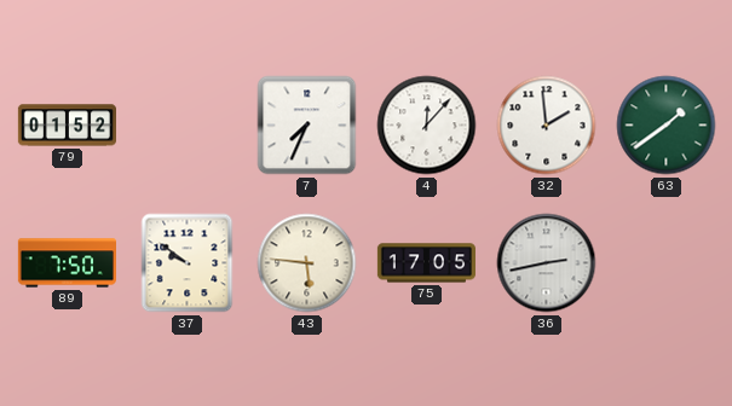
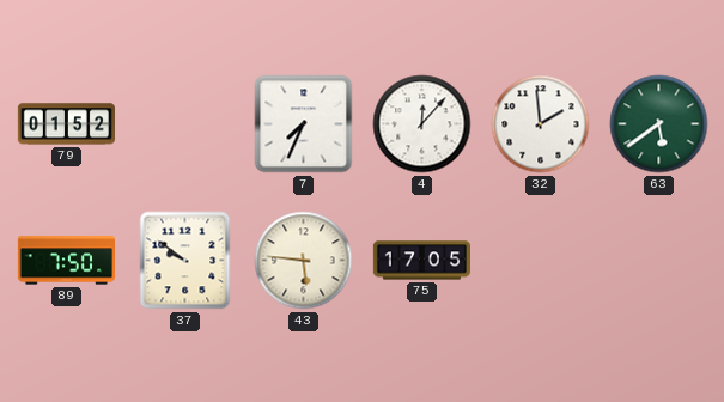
63: 1:39 -> 5:39
36: 2:43 -> none
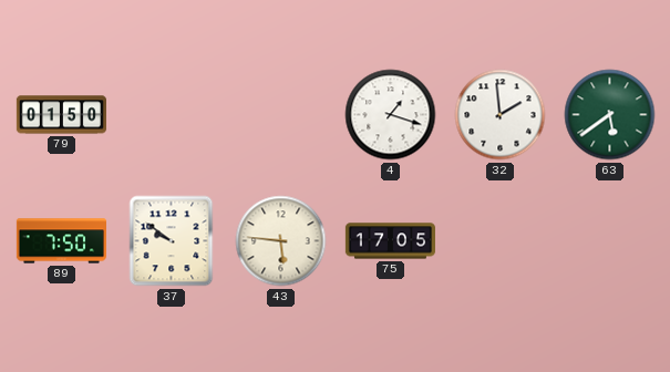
79: 01:52 -> 01:50
7: 7:34 -> none
4: 12:07 -> 1:18
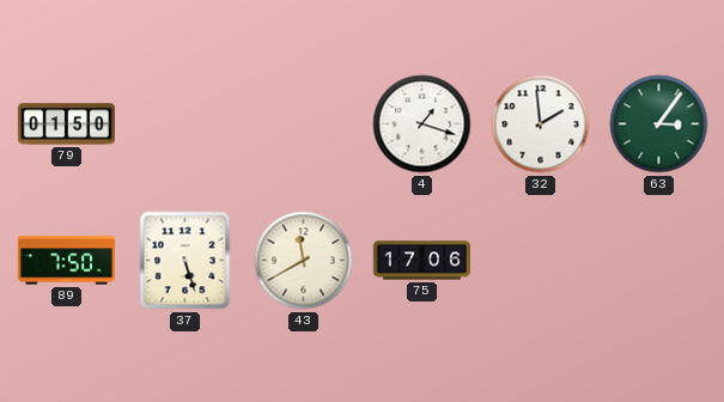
63: 5:39 -> 3:06
37: 9:51 -> 5:27
43: 5:46 -> 11:40
75: 17:05 -> 17:06
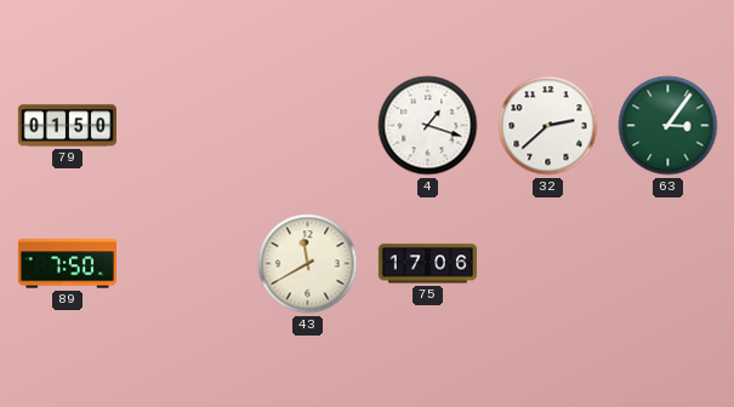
32: 1:59 -> 2:38
37: 5:27 -> none
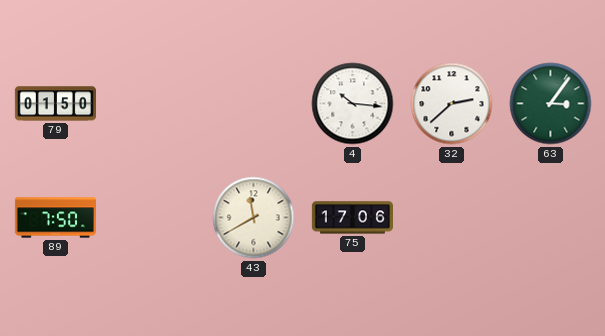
4: 1:18 -> 10:16
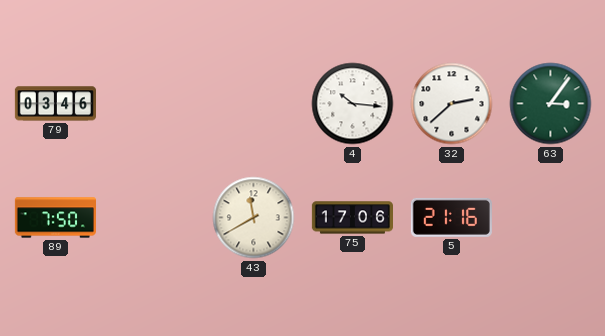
79: 01:50 -> 03:46
5: none -> 21:16
